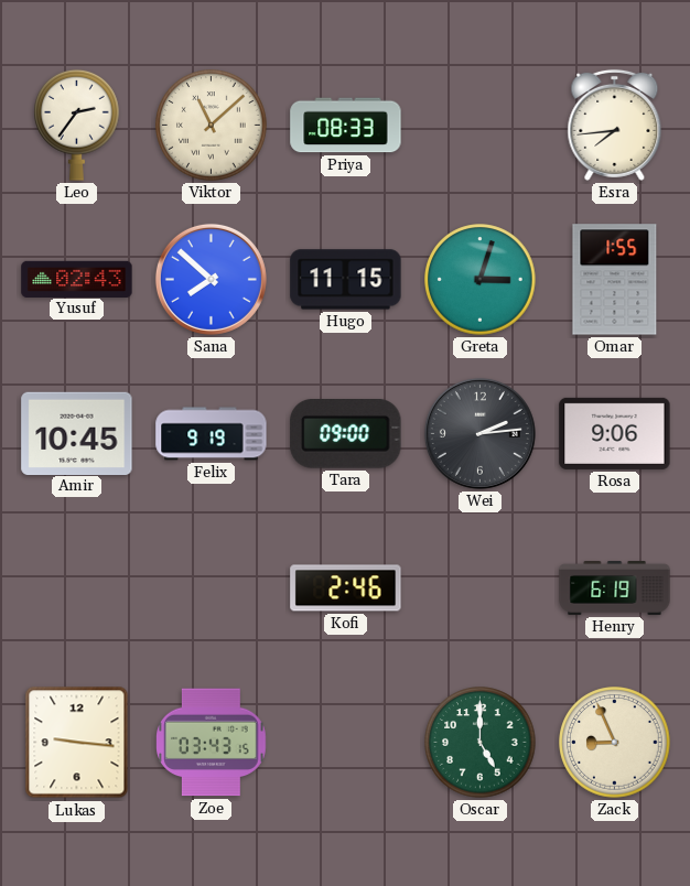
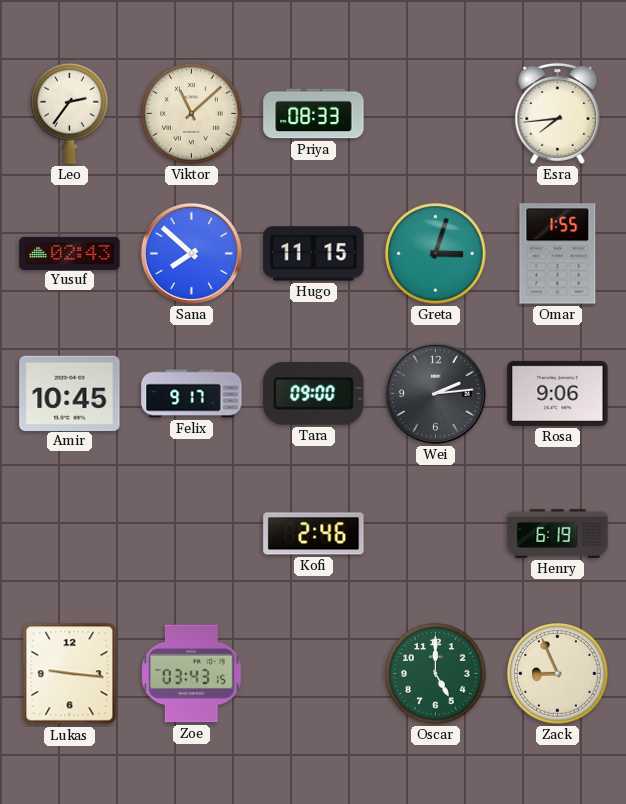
Felix: 9:19 -> 9:17
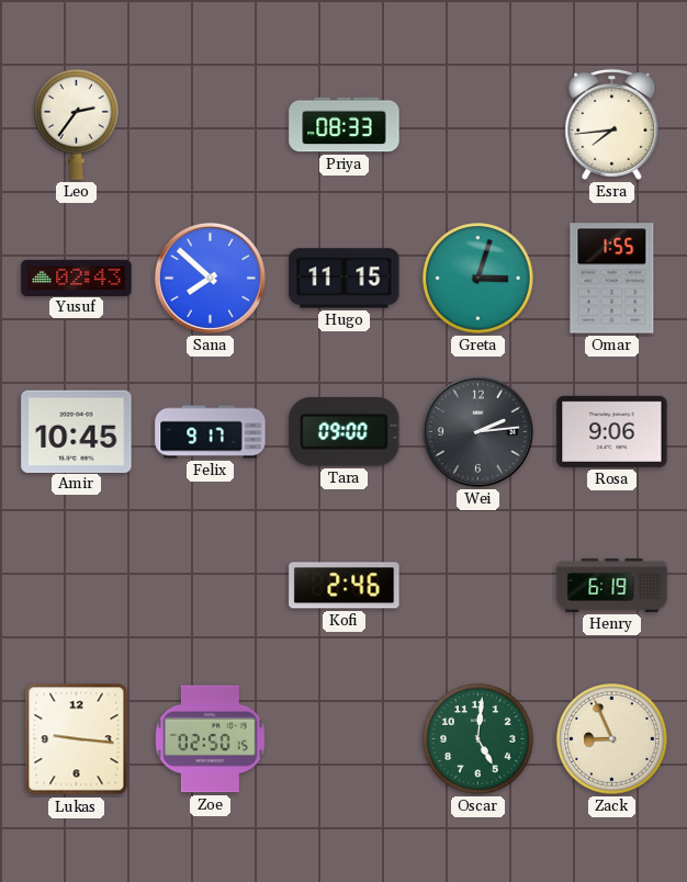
Viktor: 11:08 -> none
Zoe: 03:43 -> 02:50
Oscar: 5:00 -> 5:01
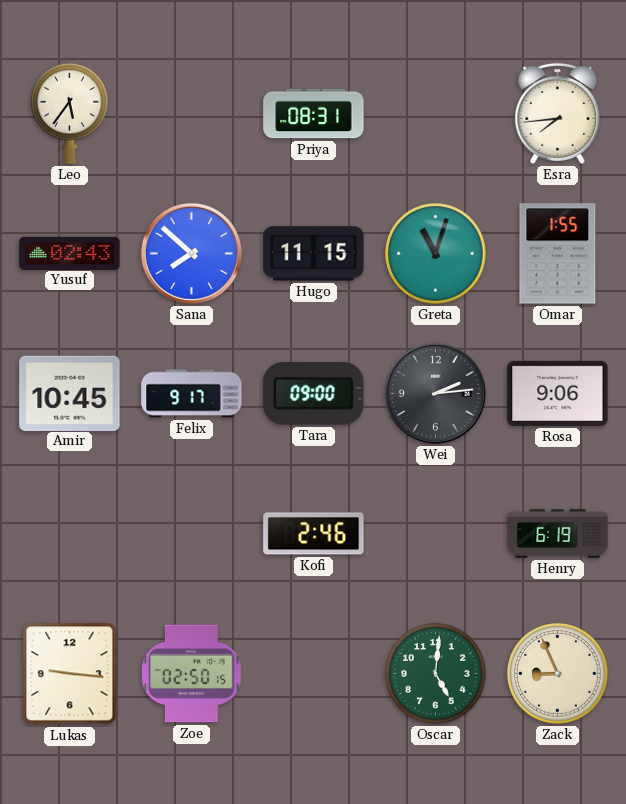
Leo: 2:36 -> 5:36
Priya: 08:33 -> 08:31
Greta: 3:03 -> 11:03
